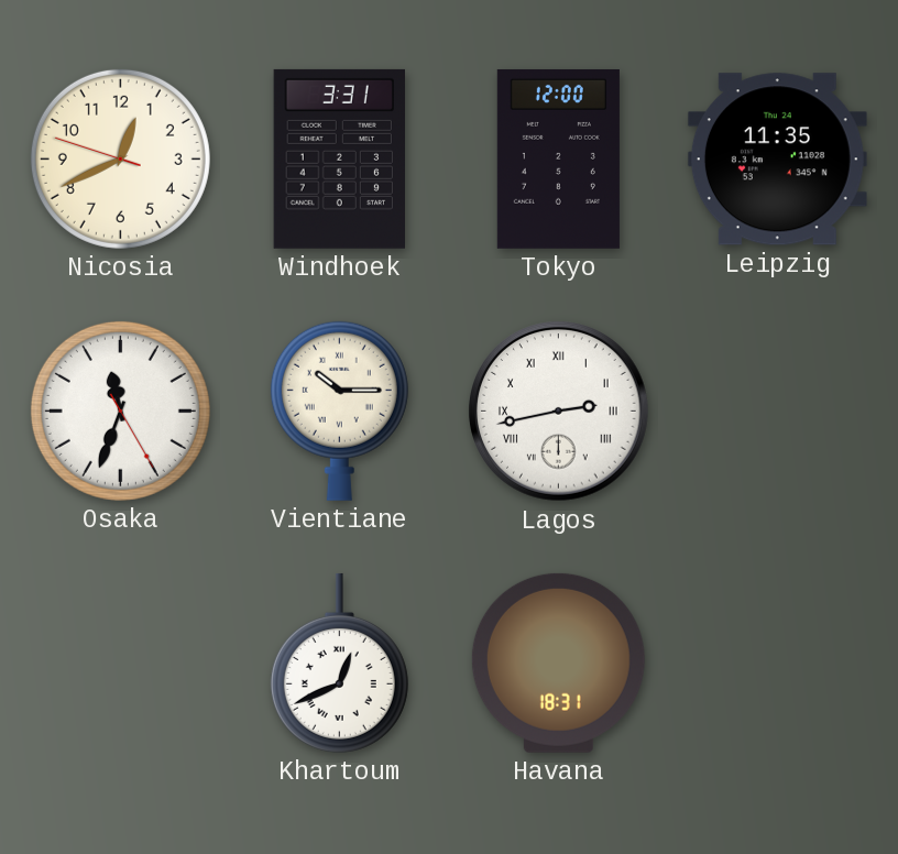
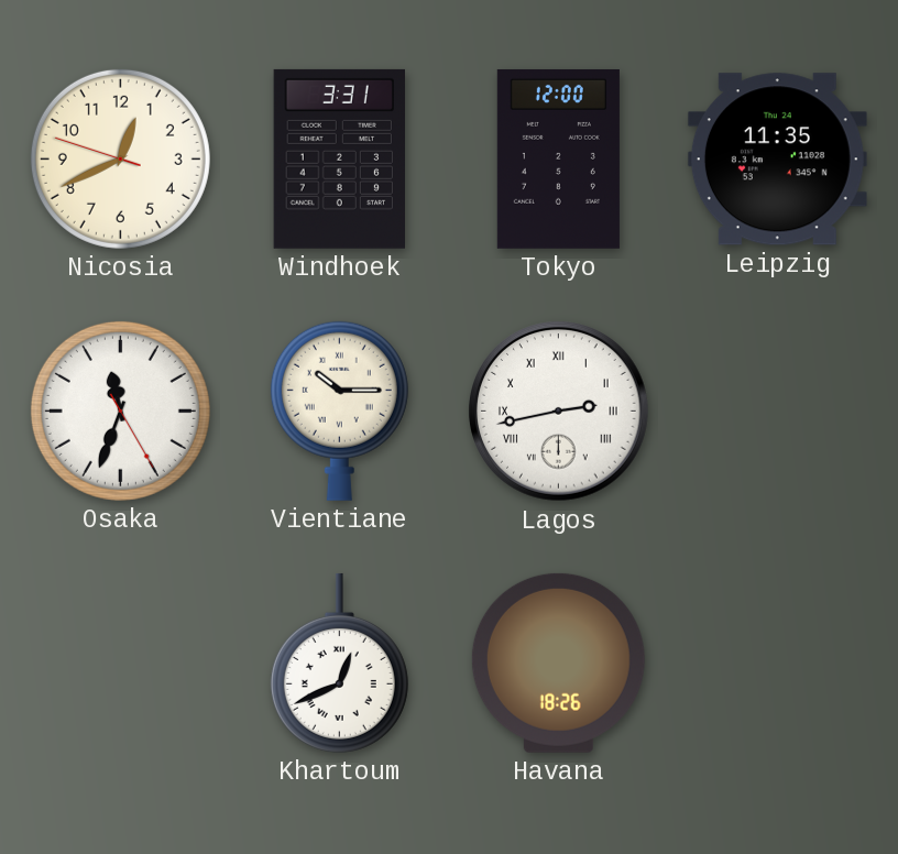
Havana: 18:31 -> 18:26
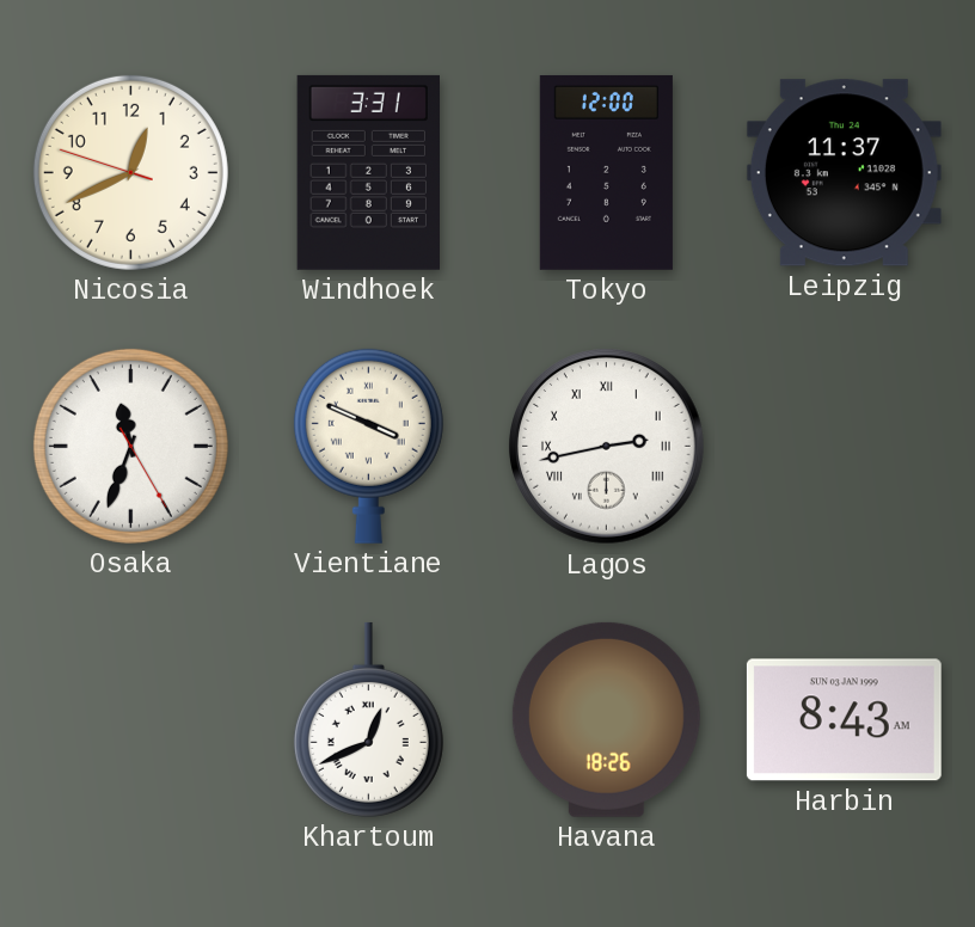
Leipzig: 11:35 -> 11:37
Vientiane: 10:15 -> 3:49
Harbin: none -> 8:43
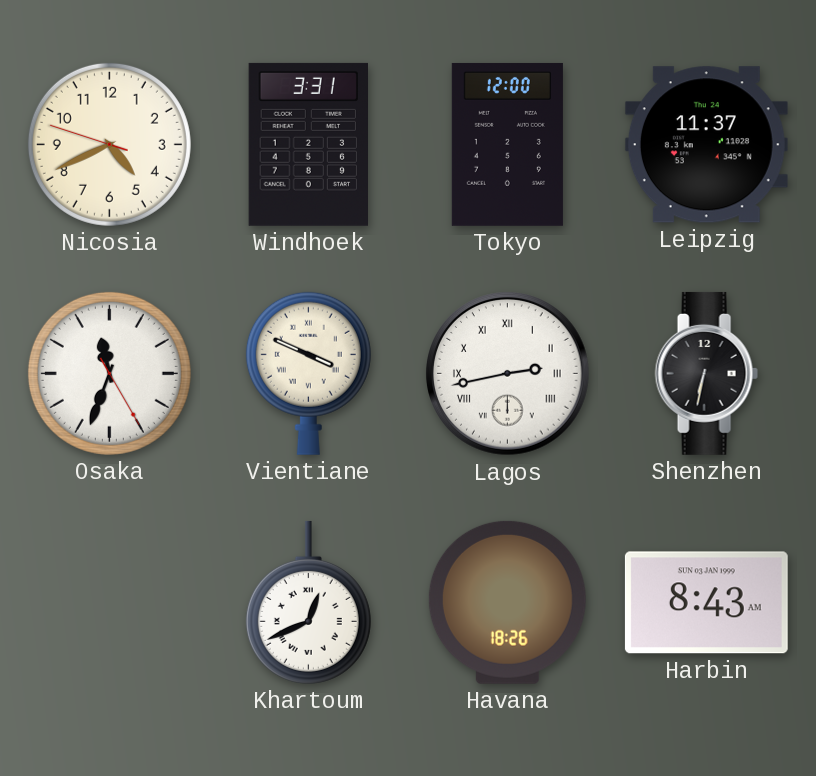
Nicosia: 12:40 -> 4:40
Shenzhen: none -> 6:32
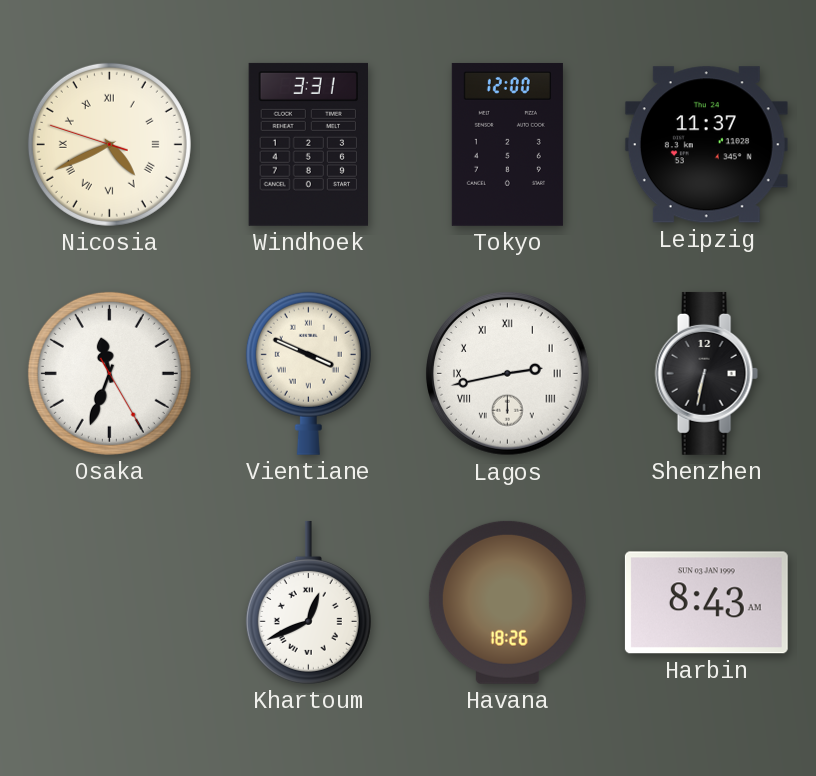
Nicosia numerals: Arabic -> Roman
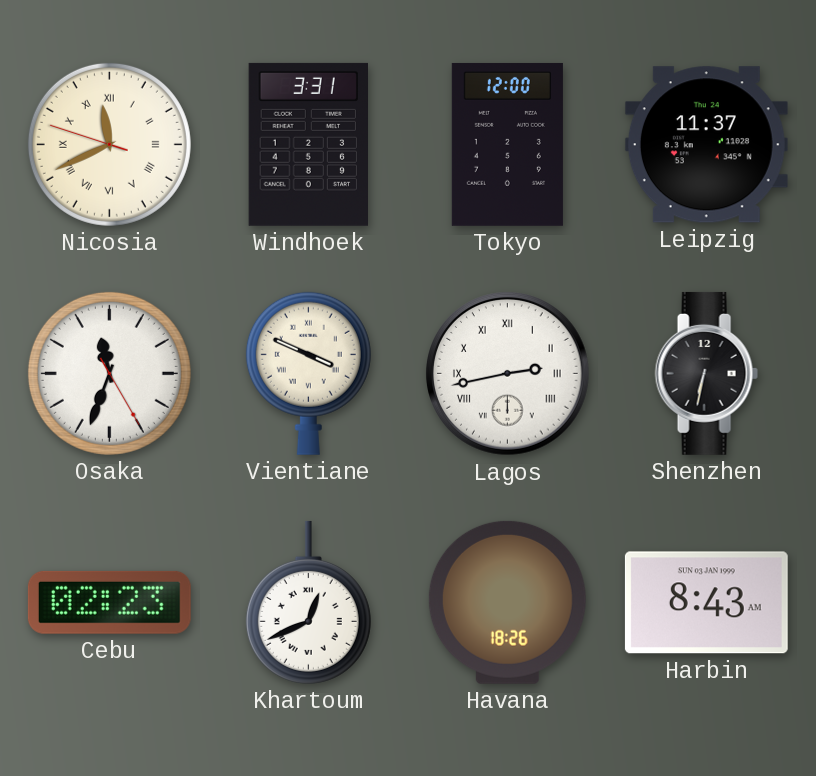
Nicosia: 4:40 -> 11:40
Cebu: none -> 02:23
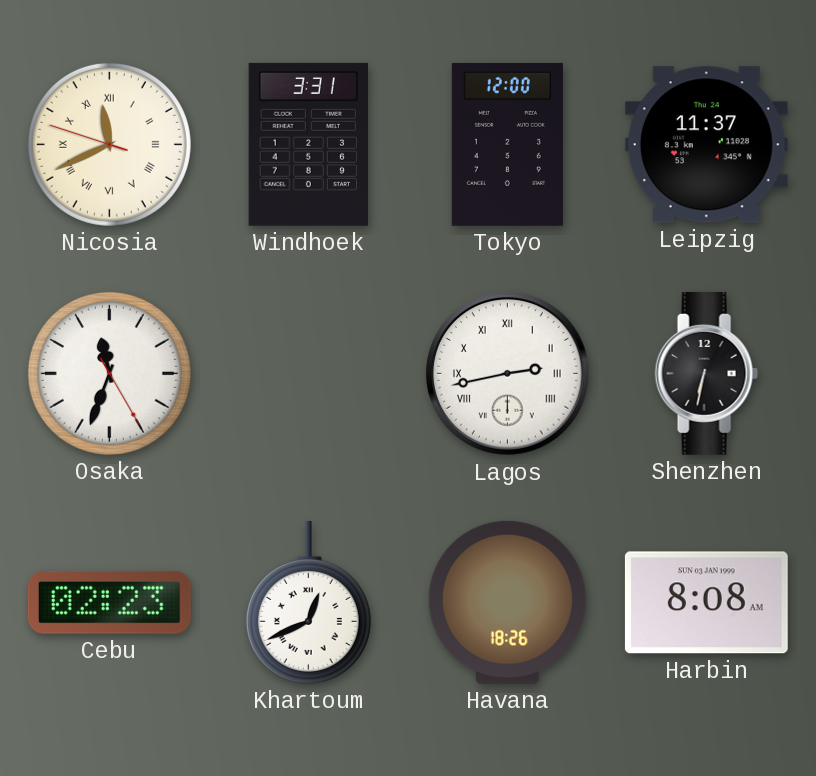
Vientiane: 3:49 -> none
Harbin: 8:43 -> 8:08
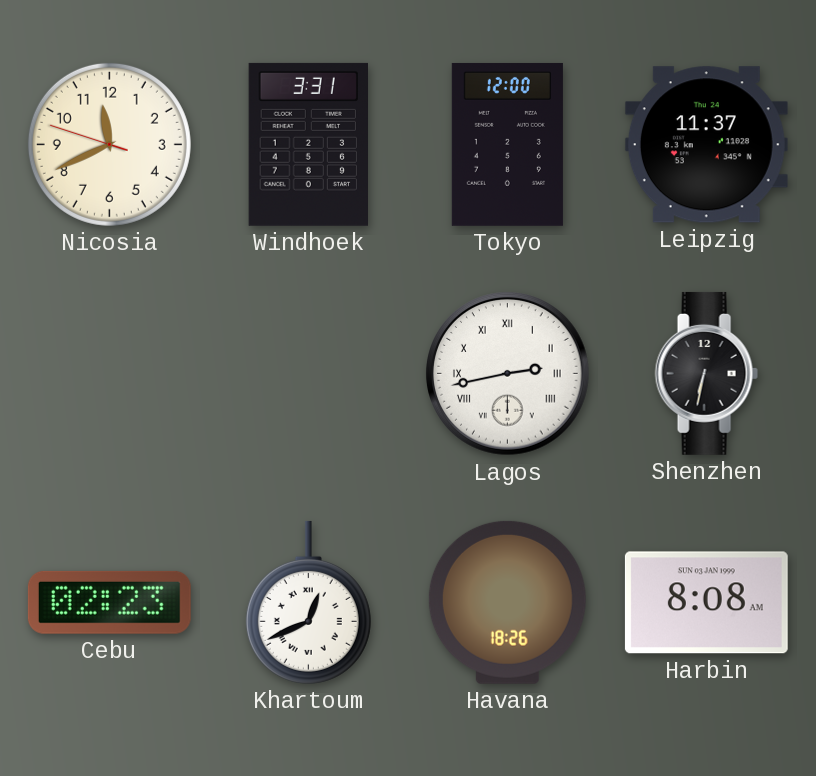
Nicosia numerals: Roman -> Arabic
Osaka: 11:33 -> none
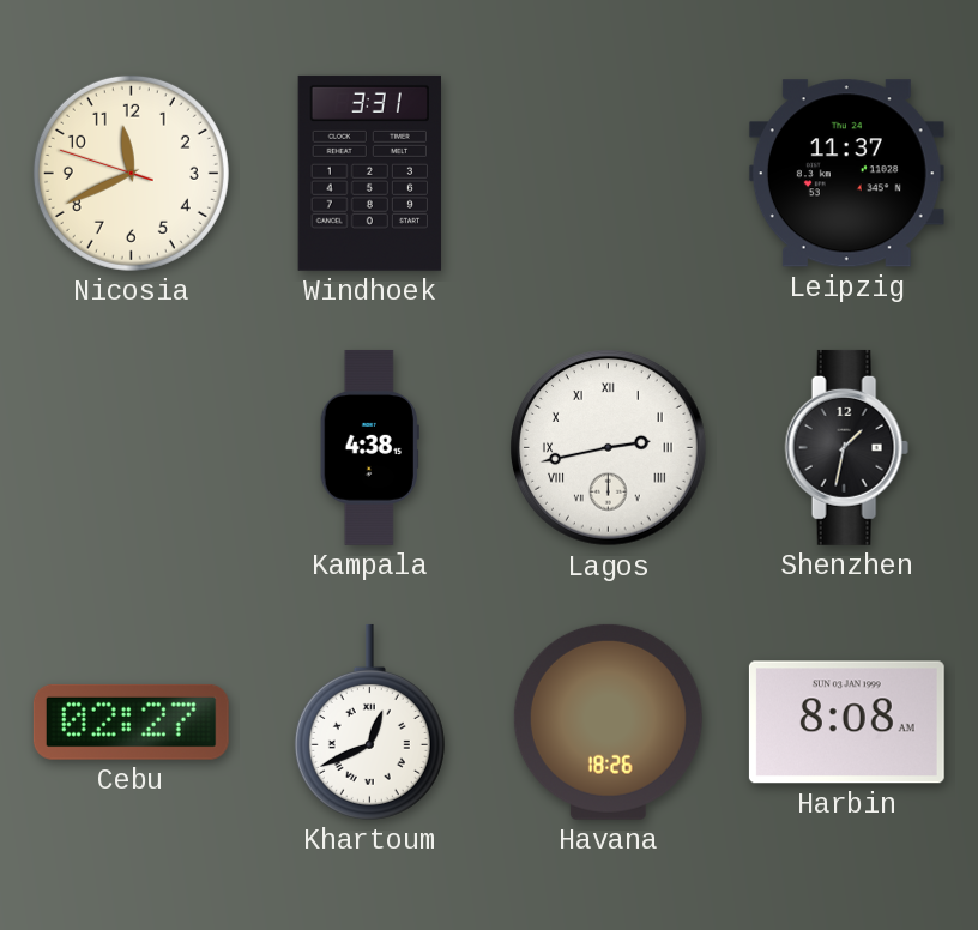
Tokyo: 12:00 -> none
Kampala: none -> 4:38
Shenzhen: 6:32 -> 1:32
Cebu: 02:23 -> 02:27
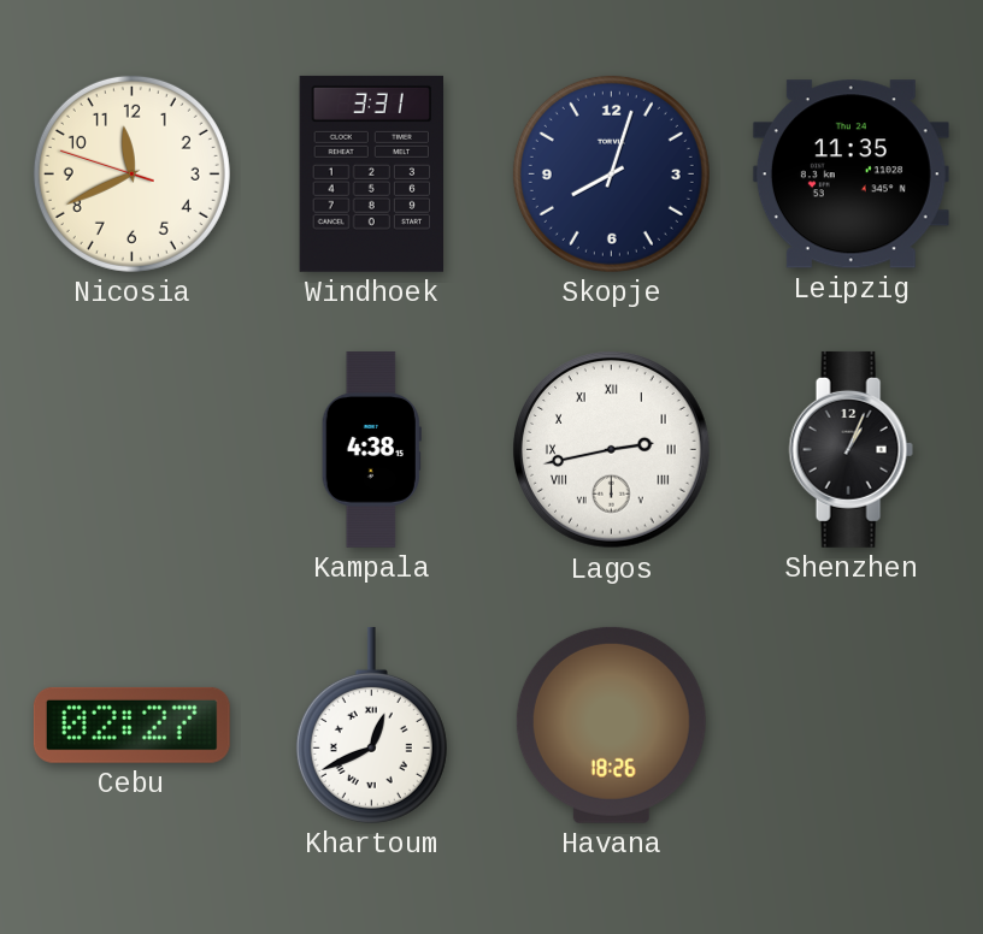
Skopje: none -> 8:03
Leipzig: 11:37 -> 11:35
Shenzhen: 1:32 -> 1:04
Harbin: 8:08 -> none
